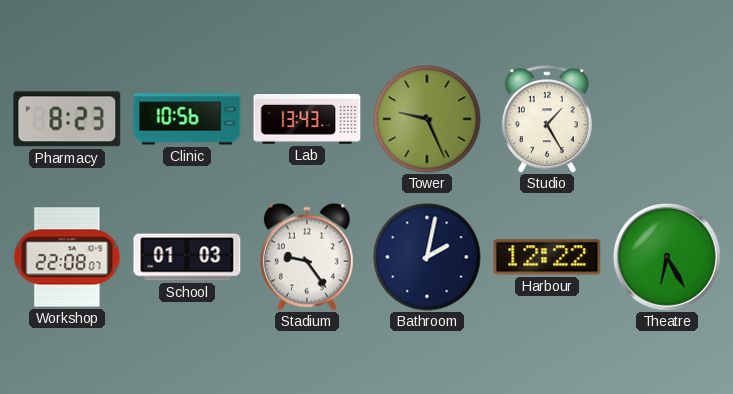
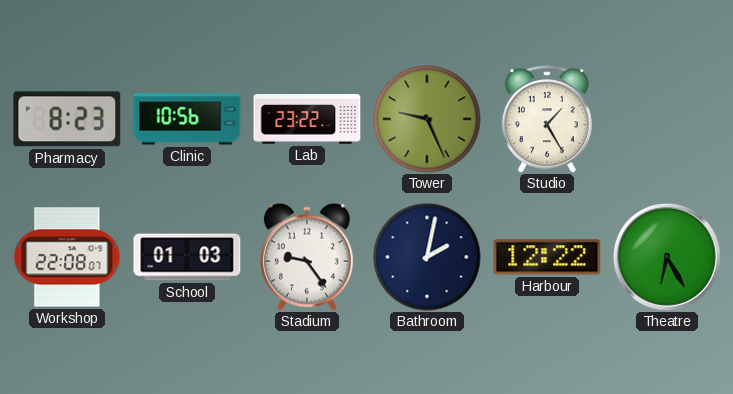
Lab: 13:43 -> 23:22
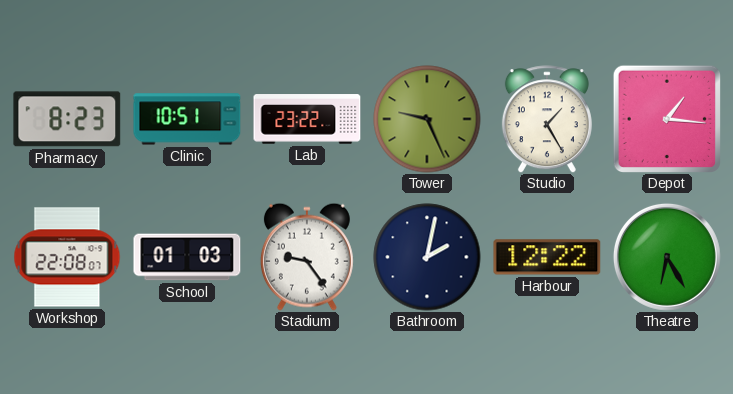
Clinic: 10:56 -> 10:51
Depot: none -> 1:16
